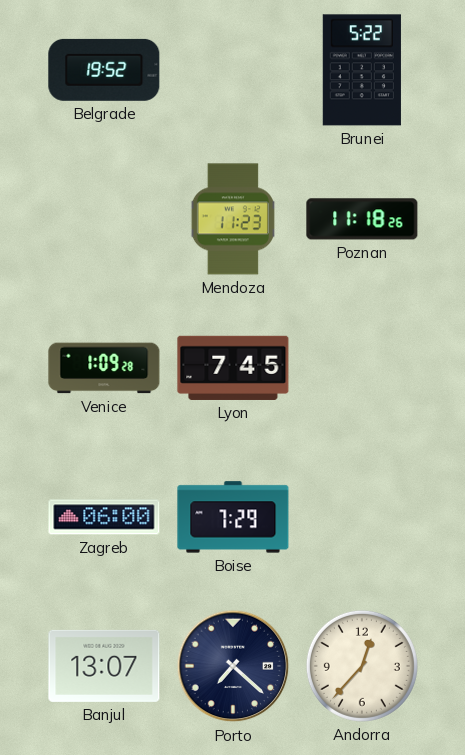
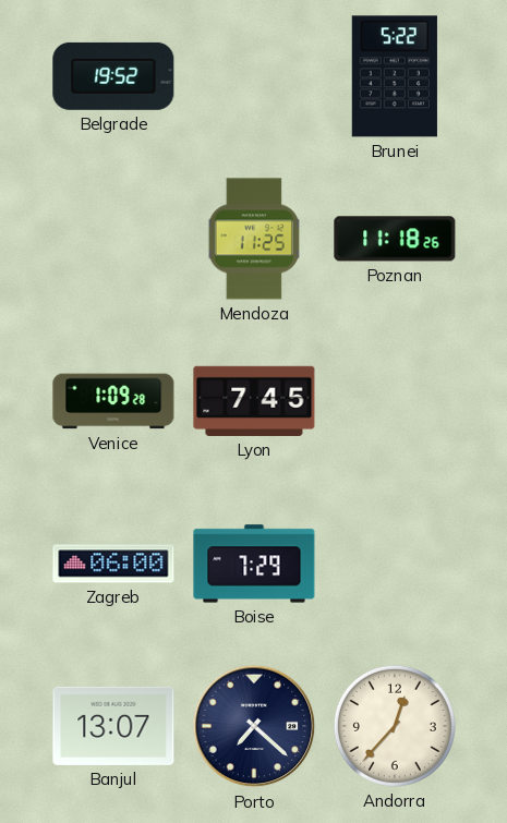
Mendoza: 11:23 -> 11:25
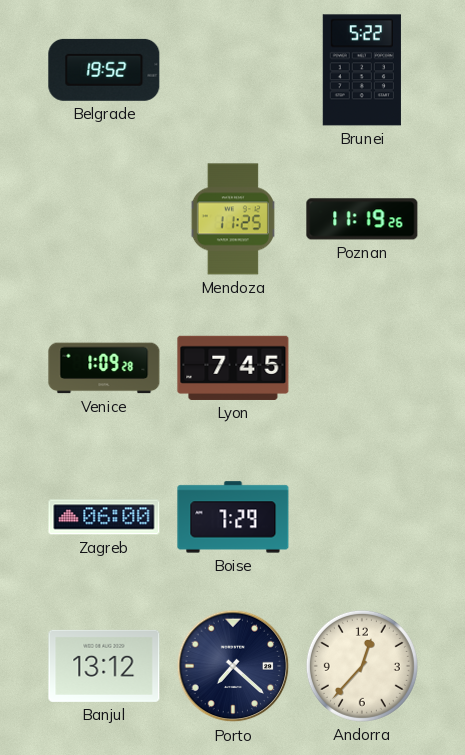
Poznan: 11:18 -> 11:19
Banjul: 13:07 -> 13:12
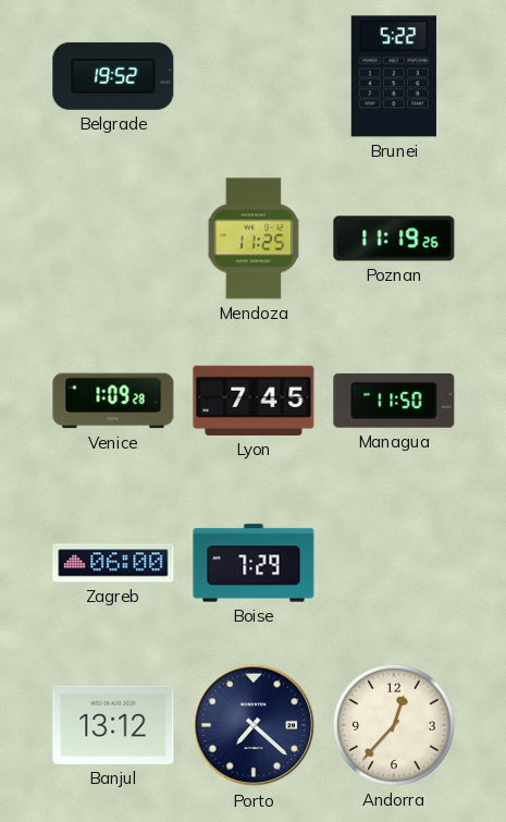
Managua: none -> 11:50
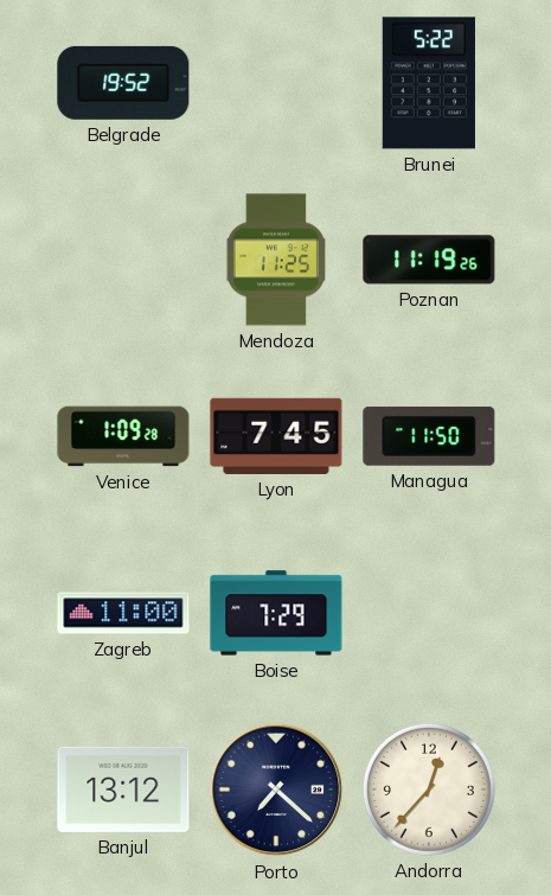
Zagreb: 06:00 -> 11:00
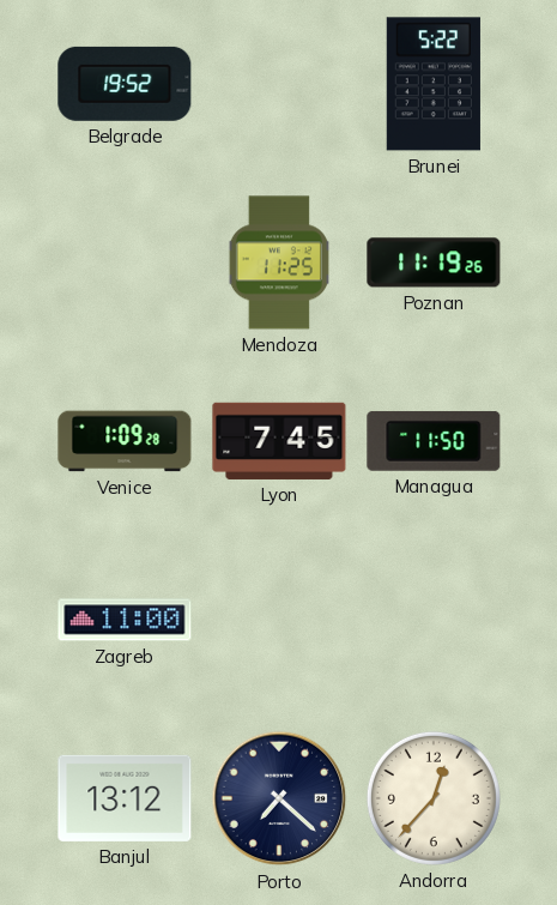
Boise: 7:29 -> none
